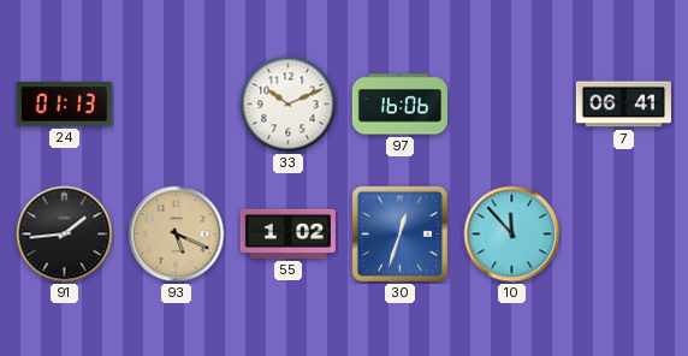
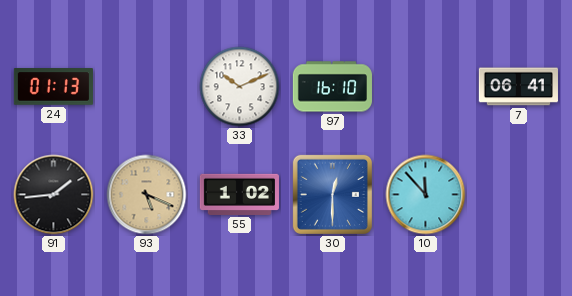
97: 16:06 -> 16:10
30: 12:33 -> 12:30
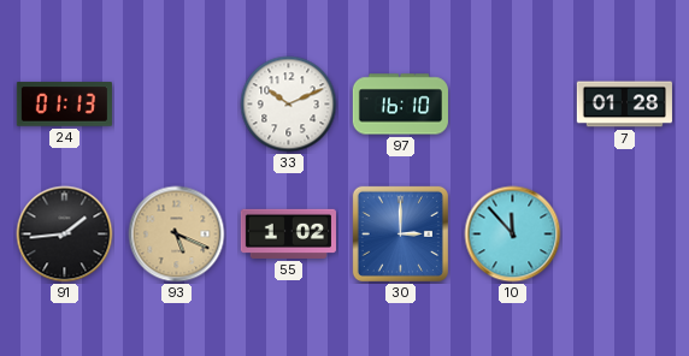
7: 06:41 -> 01:28
30: 12:30 -> 3:00
